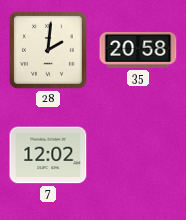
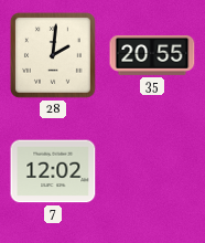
35: 20:58 -> 20:55
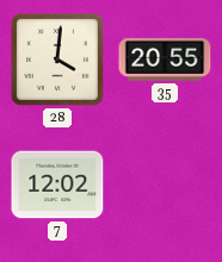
28: 2:01 -> 4:01
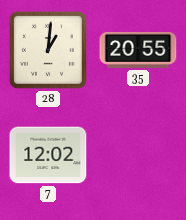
28: 4:01 -> 1:01
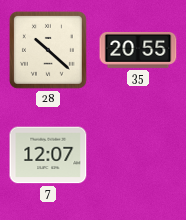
28: 1:01 -> 10:22
7: 12:02 -> 12:07
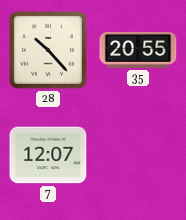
28: 10:22 -> 10:23
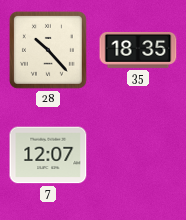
35: 20:55 -> 18:35
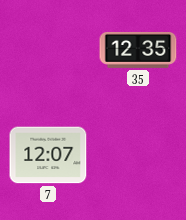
28: 10:23 -> none
35: 18:35 -> 12:35
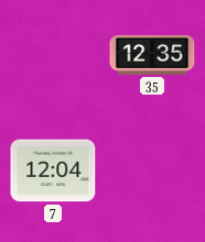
7: 12:07 -> 12:04
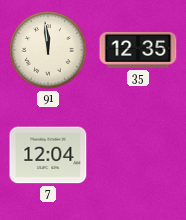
91: none -> 11:59
